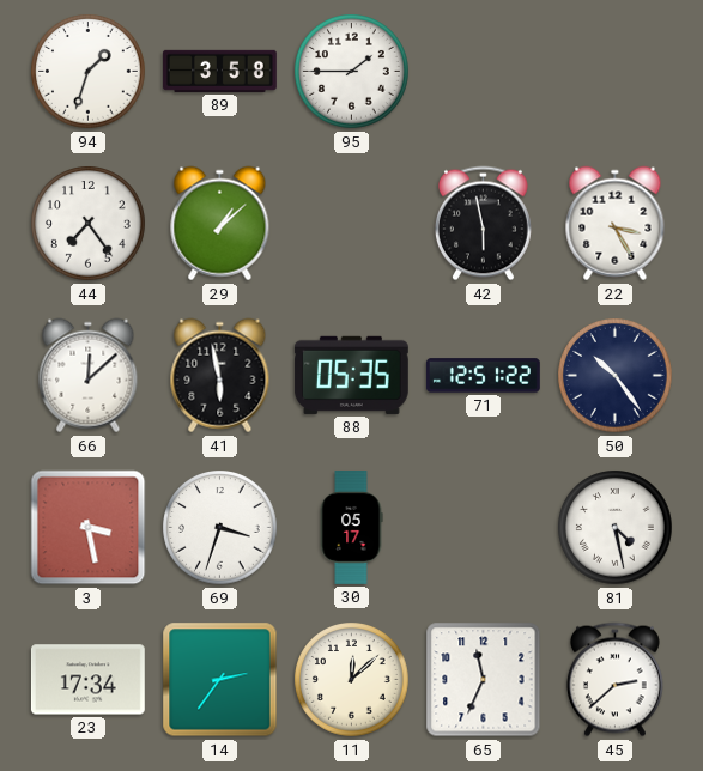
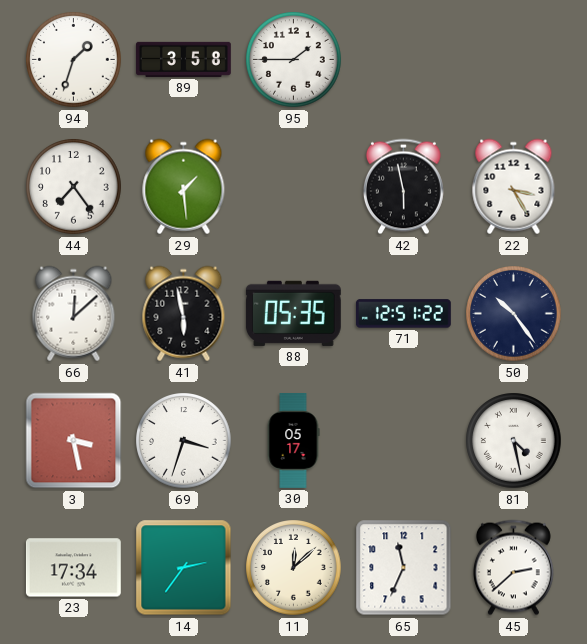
29: 1:08 -> 1:29
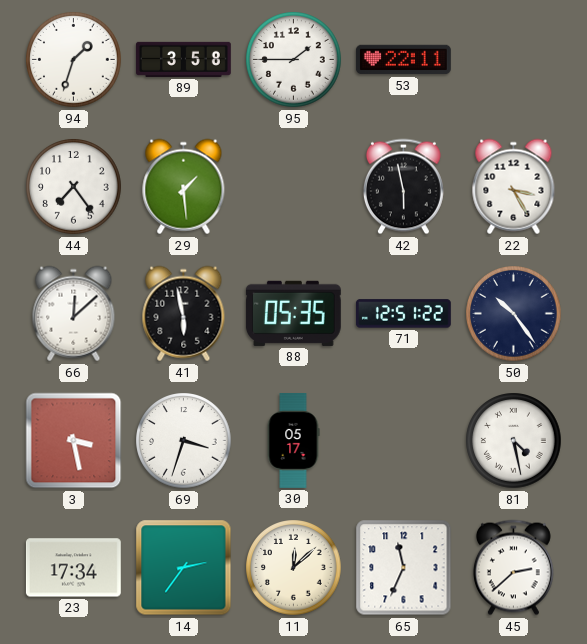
53: none -> 22:11
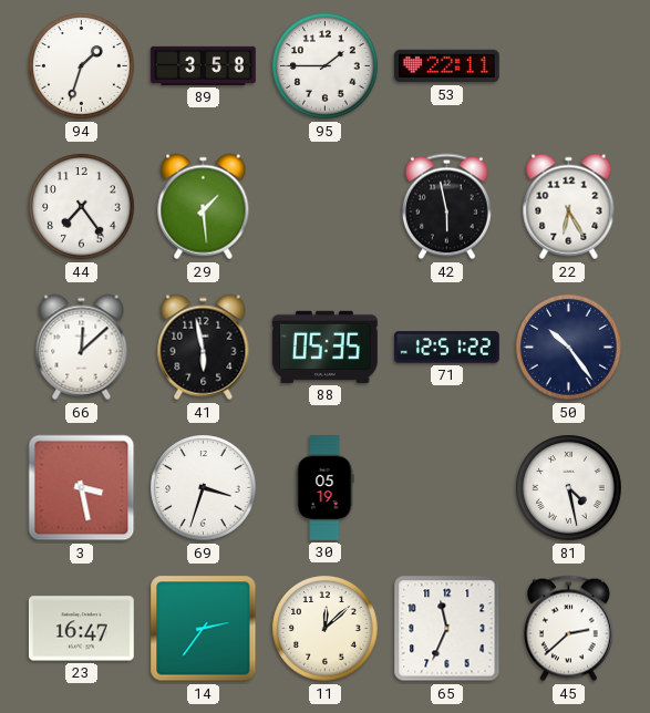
22: 3:25 -> 6:25
30: 05:17 -> 05:19
23: 17:34 -> 16:47
